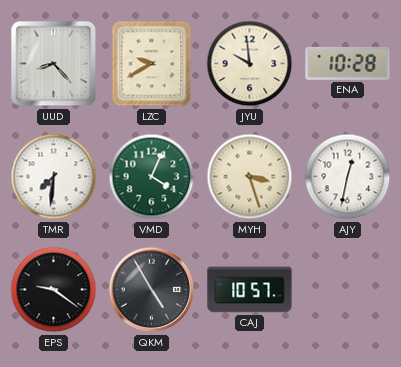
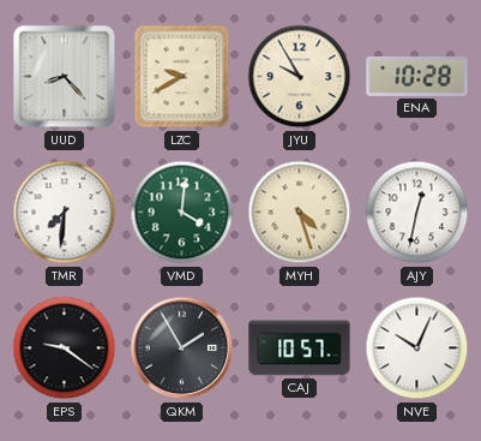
JYU: 9:59 -> 9:55
VMD: 4:04 -> 4:01
MYH: 3:27 -> 4:27
QKM: 4:55 -> 1:55
NVE: none -> 10:04
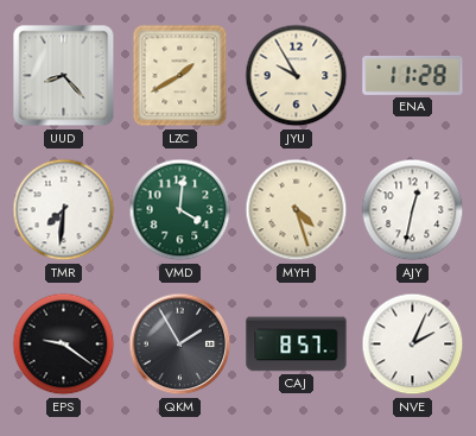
LZC: 9:40 -> 1:40
ENA: 10:28 -> 11:28
CAJ: 10:57 -> 8:57
NVE: 10:04 -> 2:04
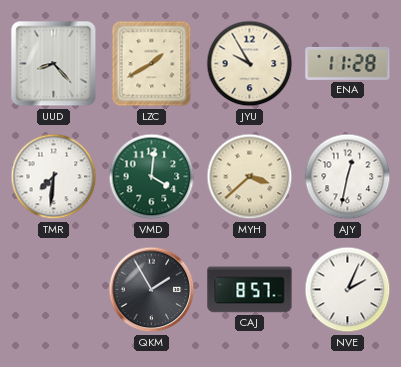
MYH: 4:27 -> 3:38
EPS: 9:21 -> none
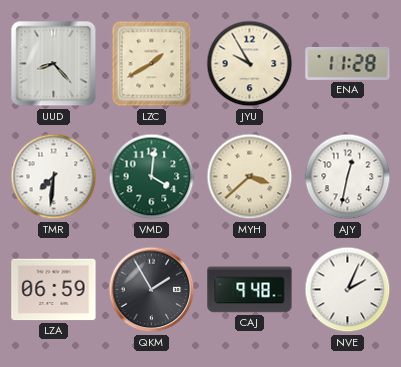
LZA: none -> 06:59
CAJ: 8:57 -> 9:48
